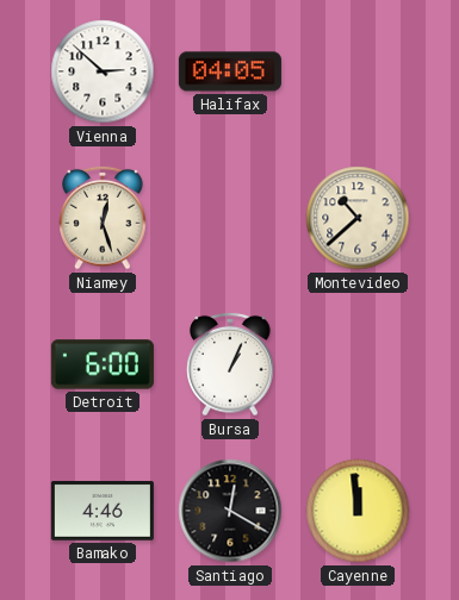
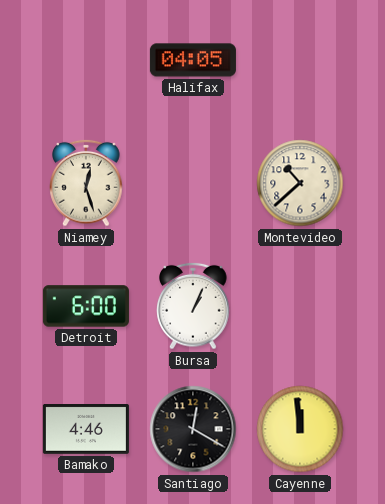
Vienna: 2:52 -> none
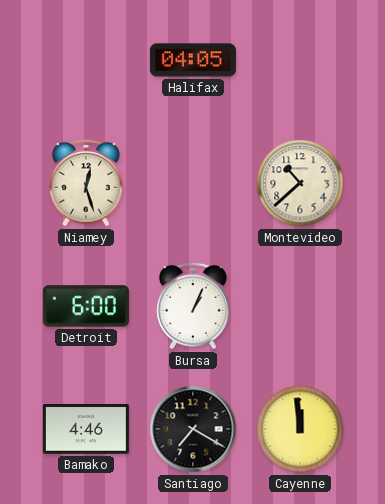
Santiago: 12:20 -> 7:20
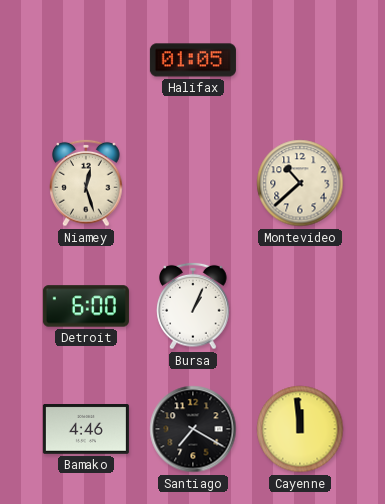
Halifax: 04:05 -> 01:05
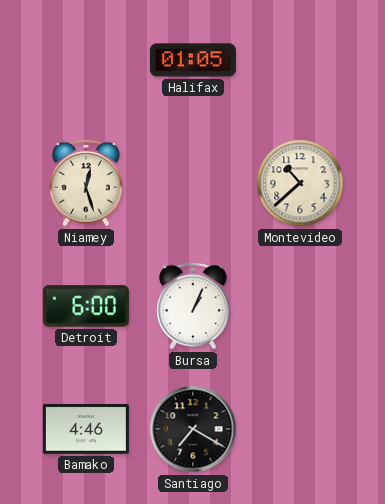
Cayenne: 11:59 -> none
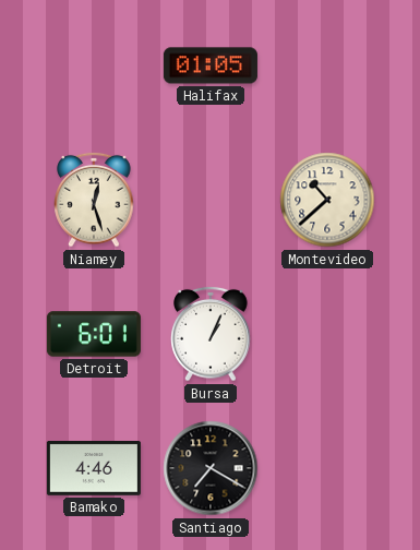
Detroit: 6:00 -> 6:01
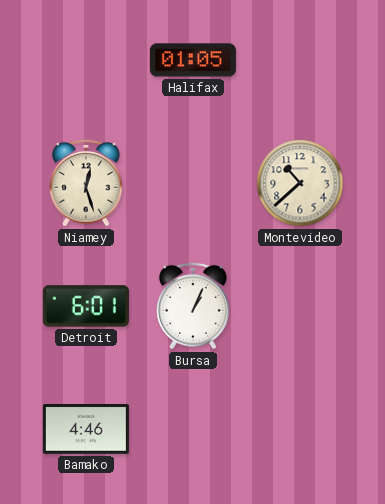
Santiago: 7:20 -> none
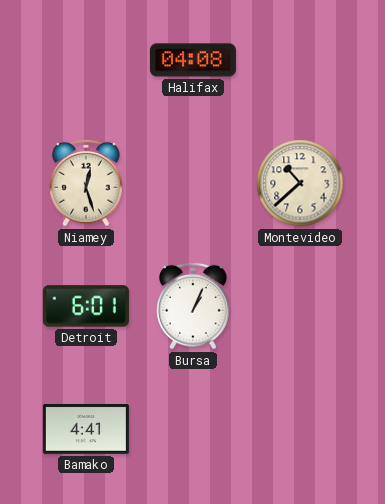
Halifax: 01:05 -> 04:08
Bamako: 4:46 -> 4:41
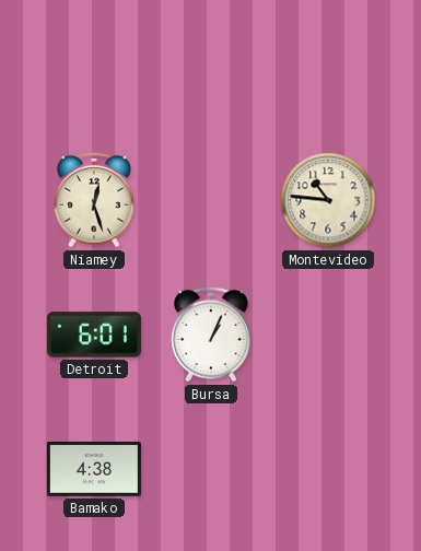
Halifax: 04:08 -> none
Montevideo: 10:38 -> 10:46
Bamako: 4:41 -> 4:38
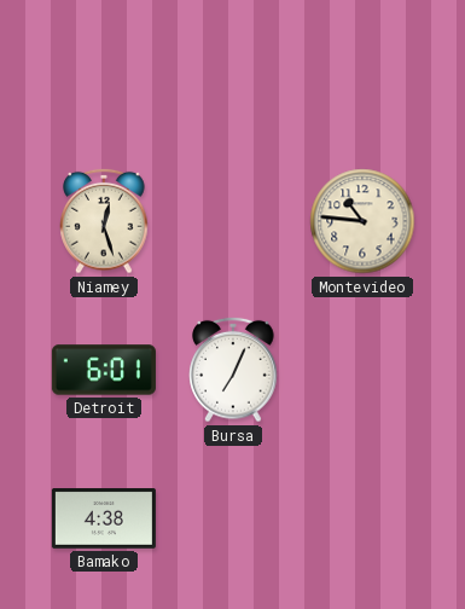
Bursa: 1:04 -> 7:04
